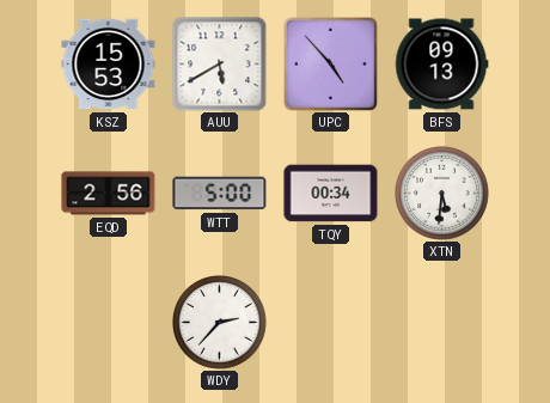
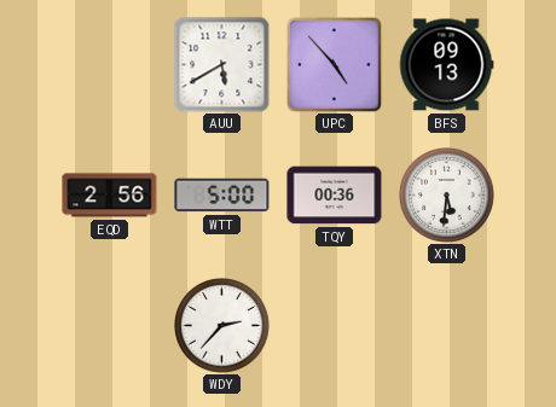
KSZ: 15:53 -> none
TQY: 00:34 -> 00:36
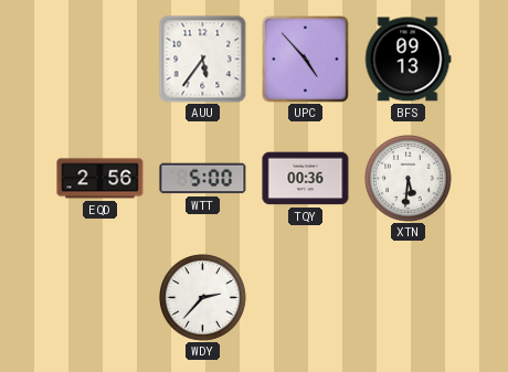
AUU: 5:40 -> 5:36
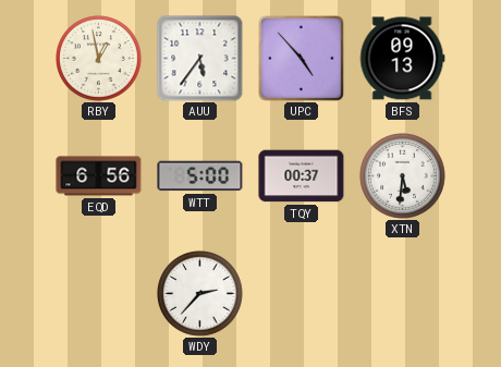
RBY: none -> 12:58
EQD: 2:56 -> 6:56
TQY: 00:36 -> 00:37
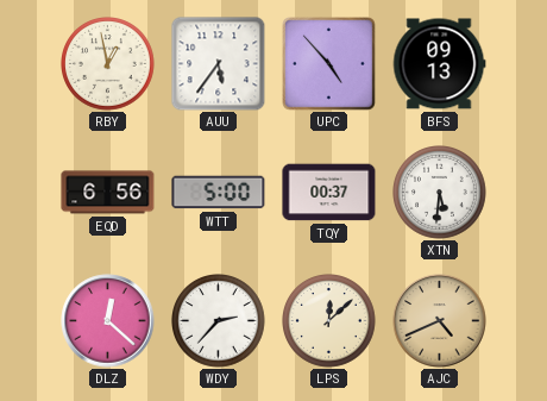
DLZ: none -> 12:22
LPS: none -> 12:08
AJC: none -> 4:41
